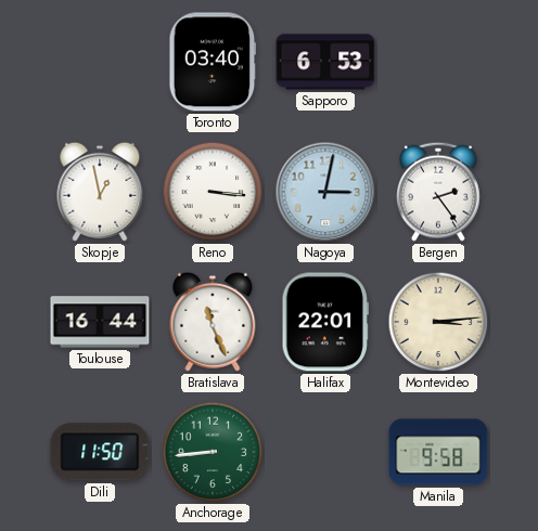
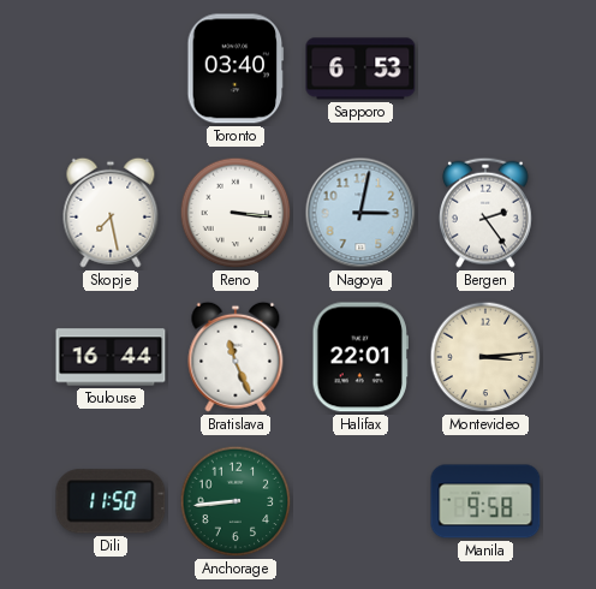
Skopje: 12:58 -> 7:28
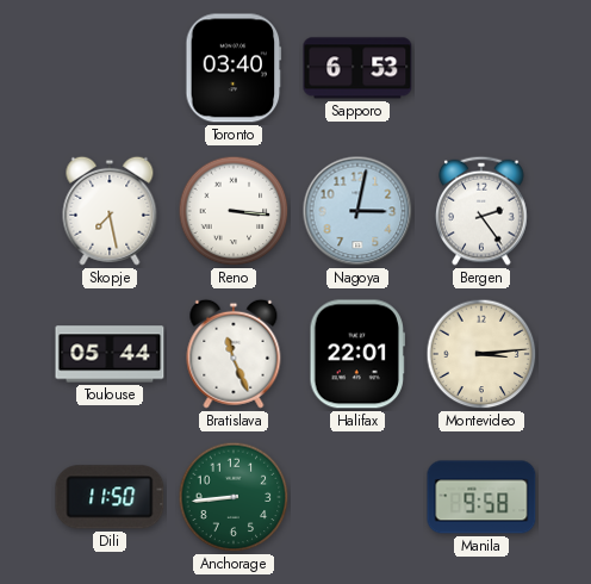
Toulouse: 16:44 -> 05:44
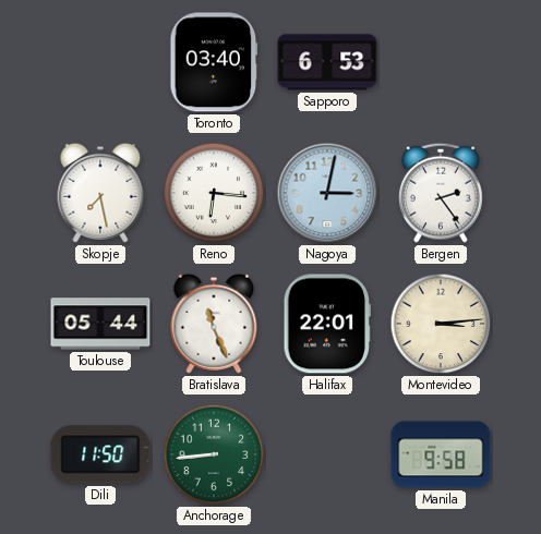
Reno: 3:16 -> 6:16
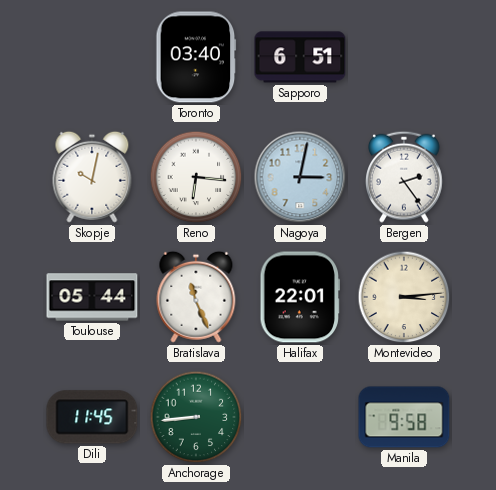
Sapporo: 6:53 -> 6:51
Skopje: 7:28 -> 10:02
Dili: 11:50 -> 11:45
